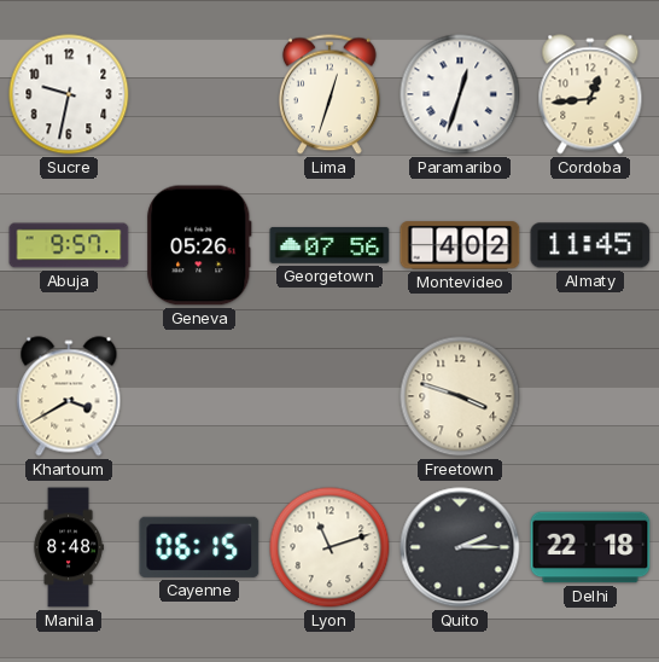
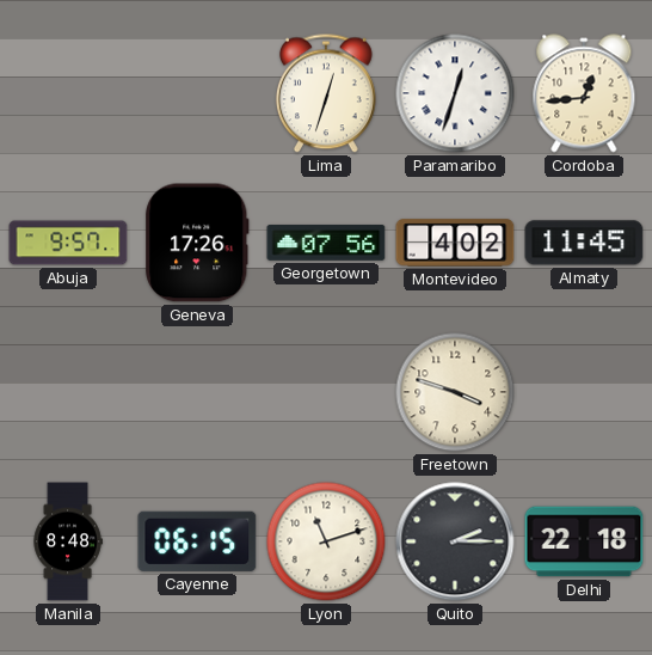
Sucre: 9:32 -> none
Geneva: 05:26 -> 17:26
Khartoum: 3:40 -> none
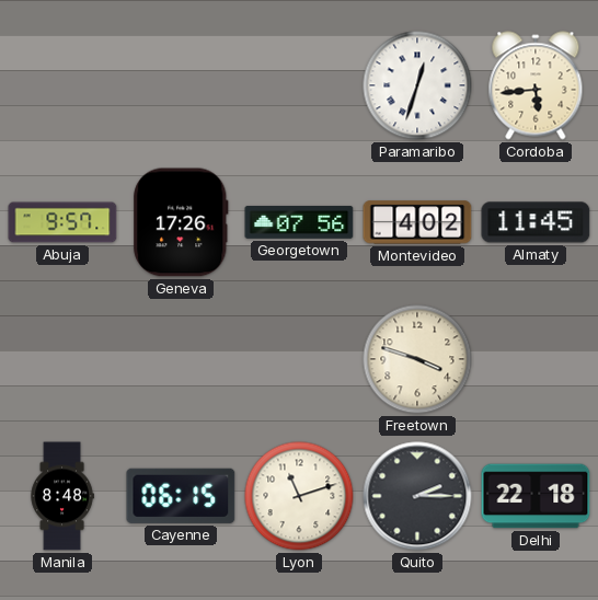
Lima: 12:33 -> none
Cordoba: 12:44 -> 5:44
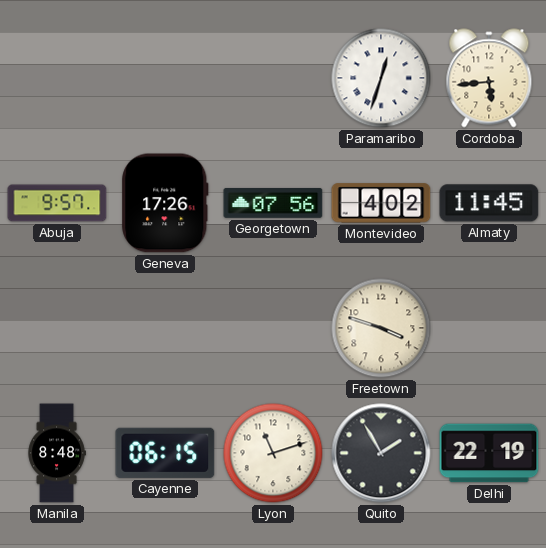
Quito: 2:15 -> 1:55
Delhi: 22:18 -> 22:19
